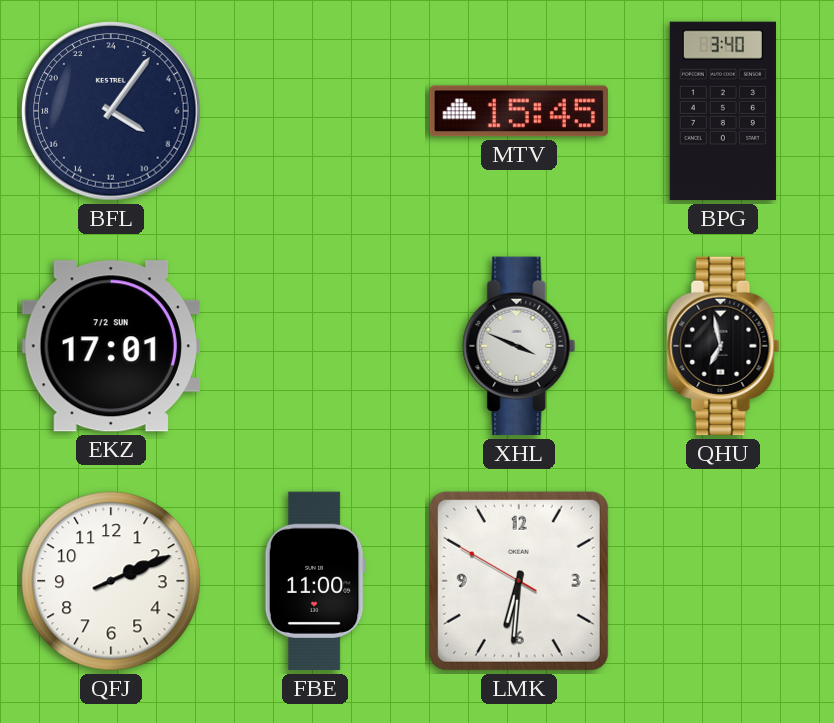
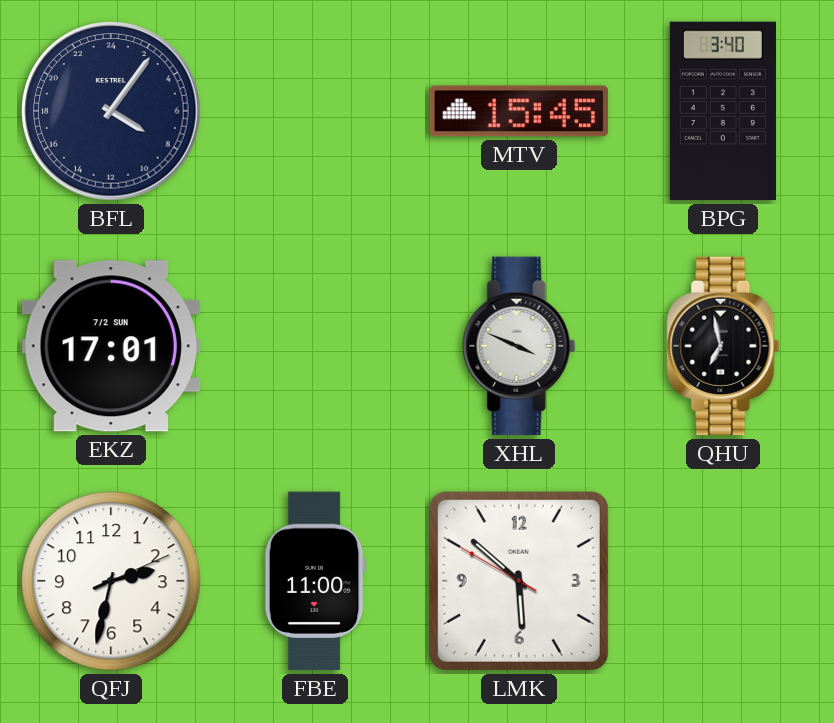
QFJ: 2:11 -> 2:32
LMK: 6:30 -> 5:51
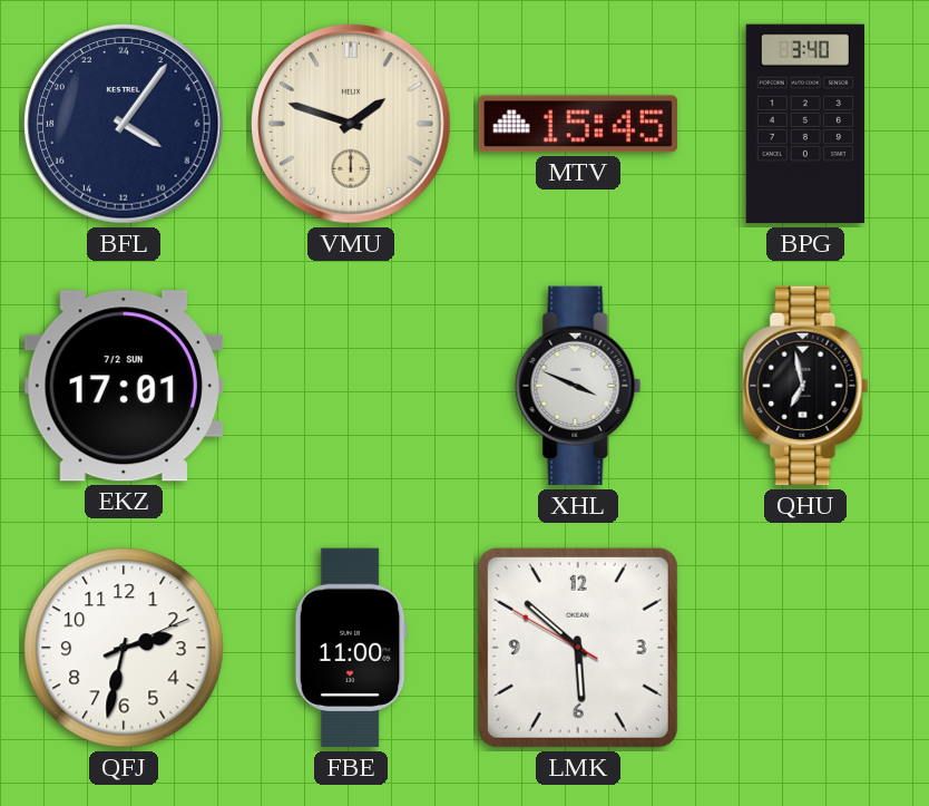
VMU: none -> 1:48
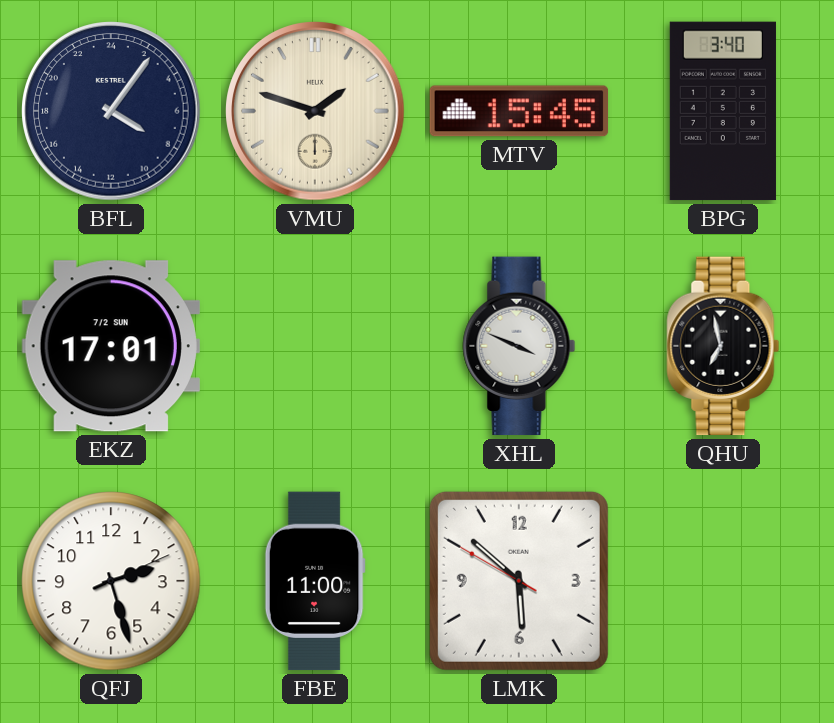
QFJ: 2:32 -> 2:27
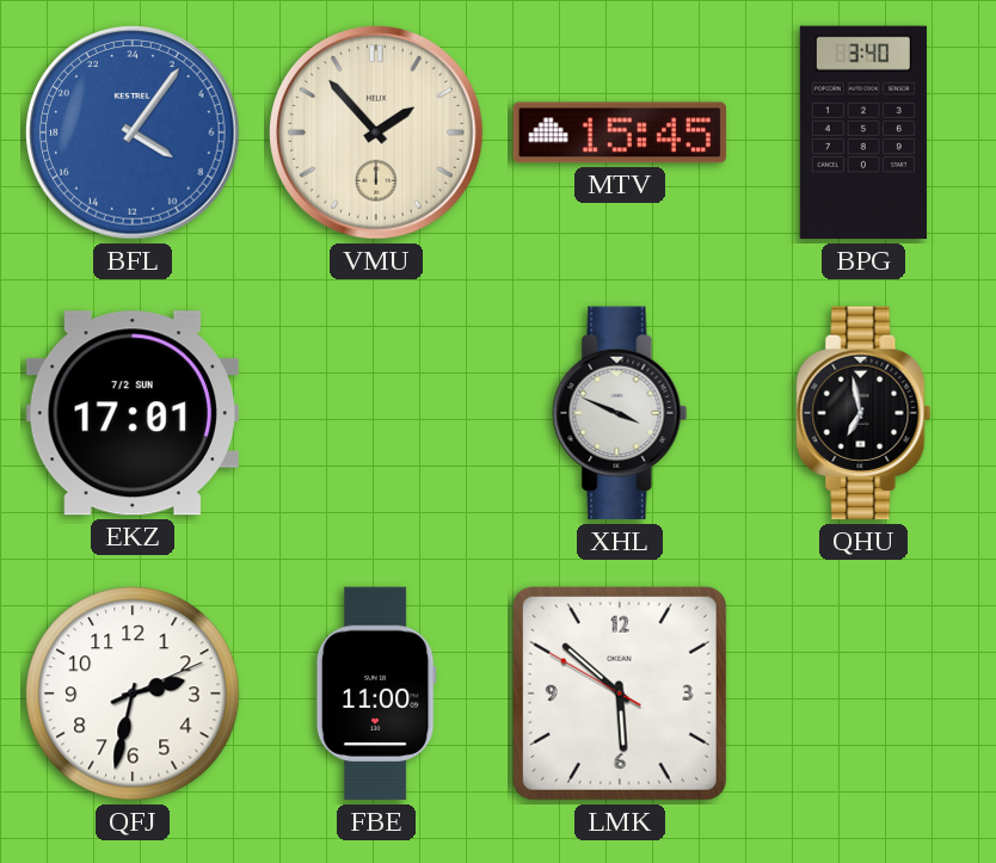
BFL dial: navy -> blue
VMU: 1:48 -> 1:53
QFJ: 2:27 -> 2:32
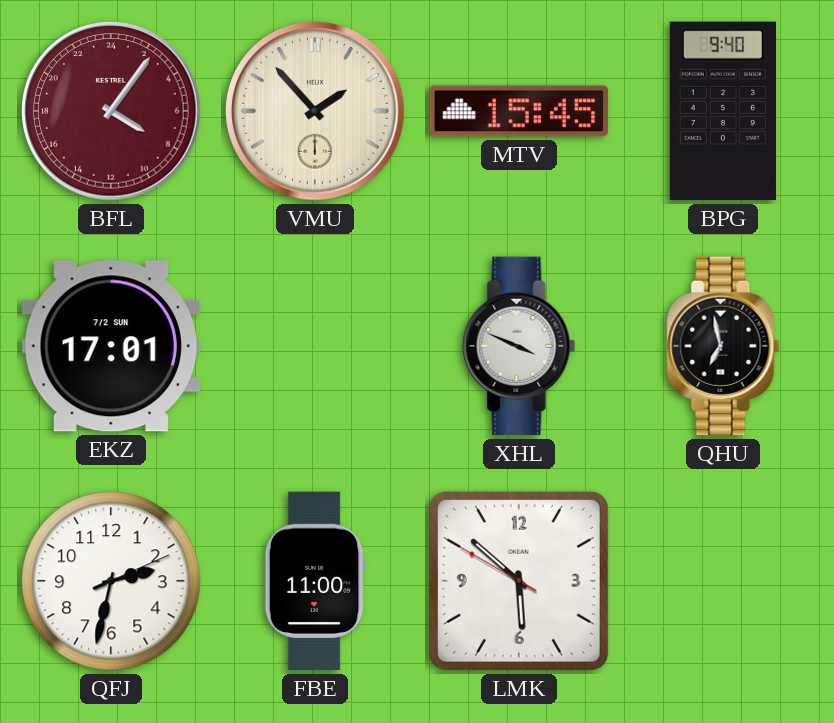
BFL dial: blue -> burgundy
BPG: 3:40 -> 9:40
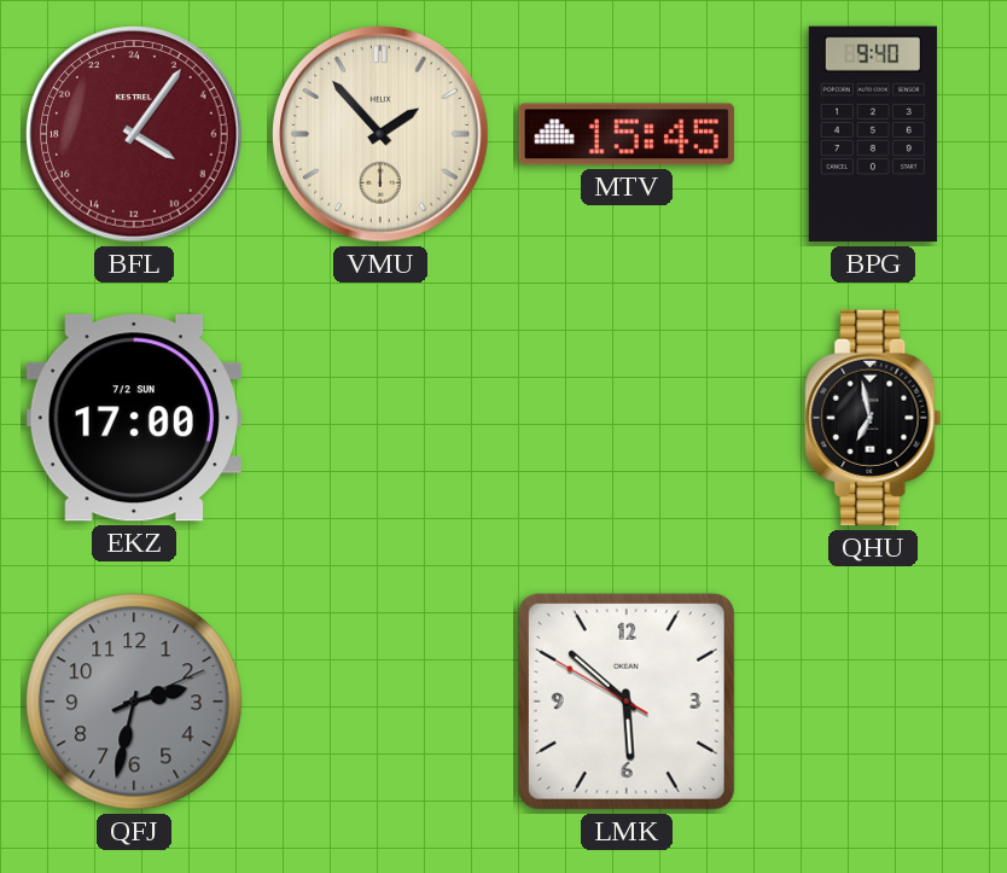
EKZ: 17:01 -> 17:00
XHL: 3:49 -> none
QFJ dial: white -> grey
FBE: 11:00 -> none
